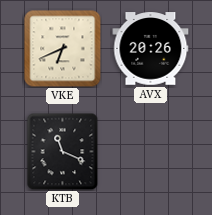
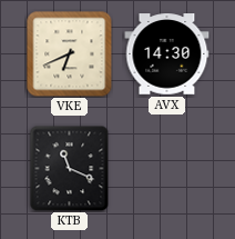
AVX: 20:26 -> 14:30
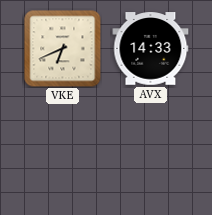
AVX: 14:30 -> 14:33
KTB: 11:19 -> none
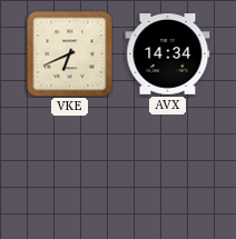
AVX: 14:33 -> 14:34
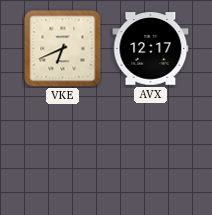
AVX: 14:34 -> 12:17
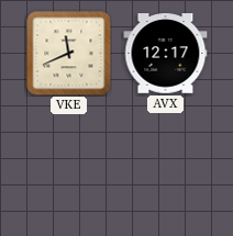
VKE: 6:41 -> 11:41
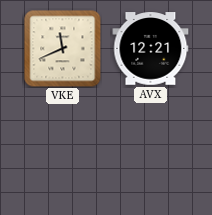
AVX: 12:17 -> 12:21
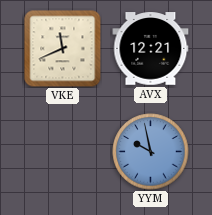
YYM: none -> 9:58
